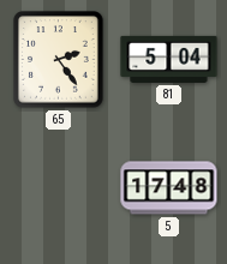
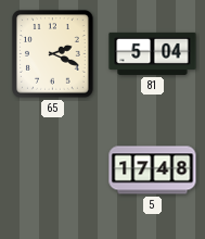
65: 2:24 -> 2:19
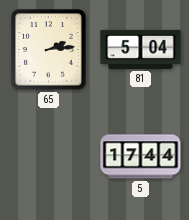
65: 2:19 -> 2:14
5: 17:48 -> 17:44
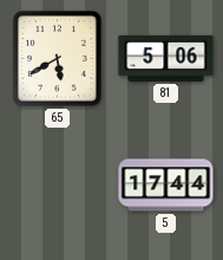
65: 2:14 -> 5:40
81: 5:04 -> 5:06
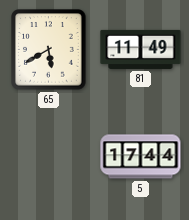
81: 5:06 -> 11:49
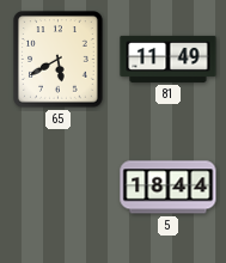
5: 17:44 -> 18:44
